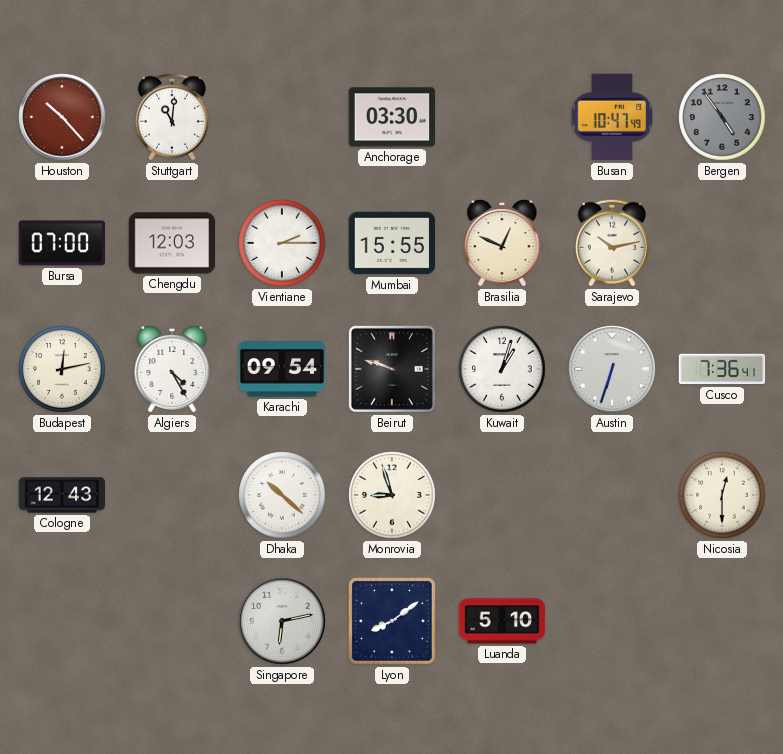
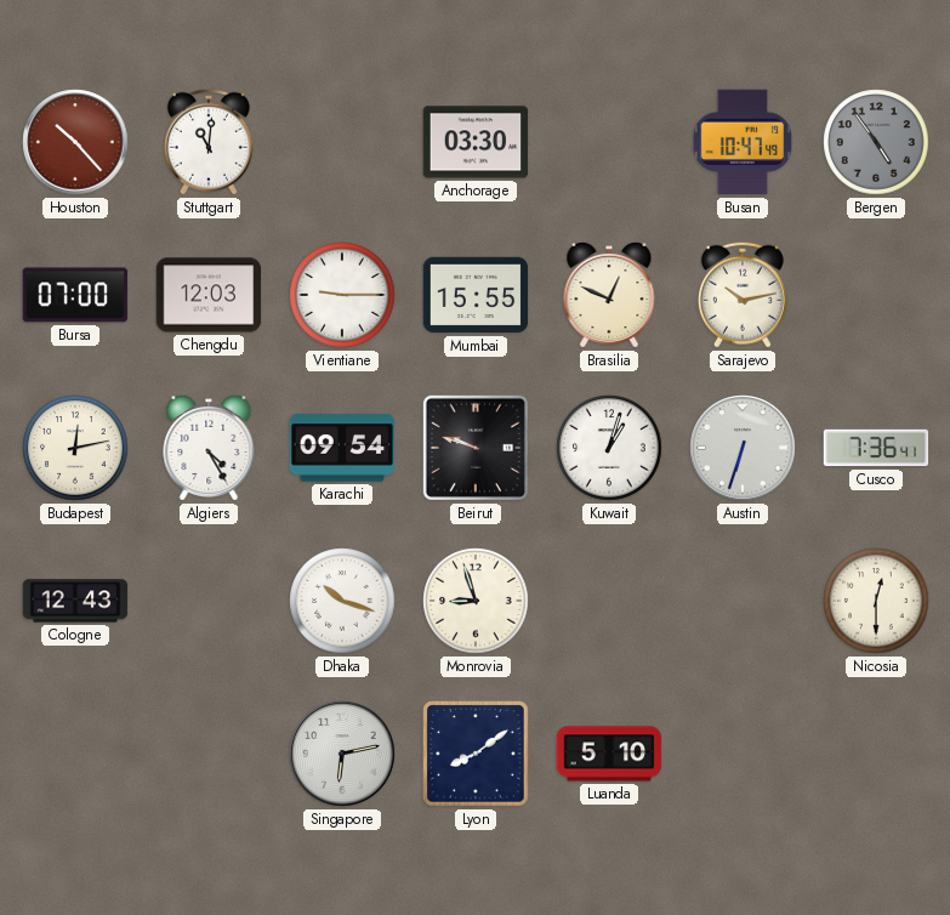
Vientiane: 2:15 -> 9:15
Dhaka: 10:22 -> 10:18
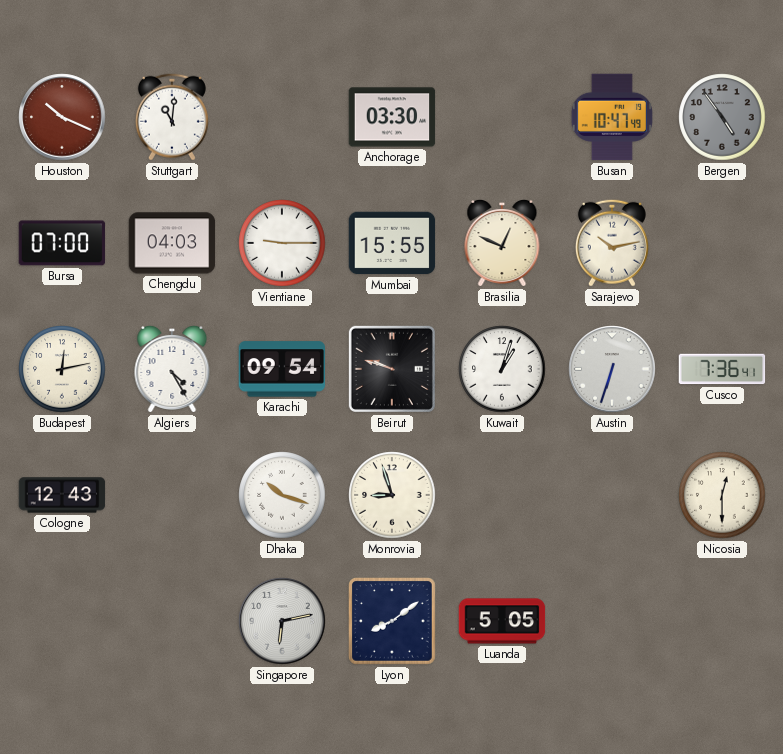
Houston: 10:23 -> 10:19
Chengdu: 12:03 -> 04:03
Luanda: 5:10 -> 5:05
